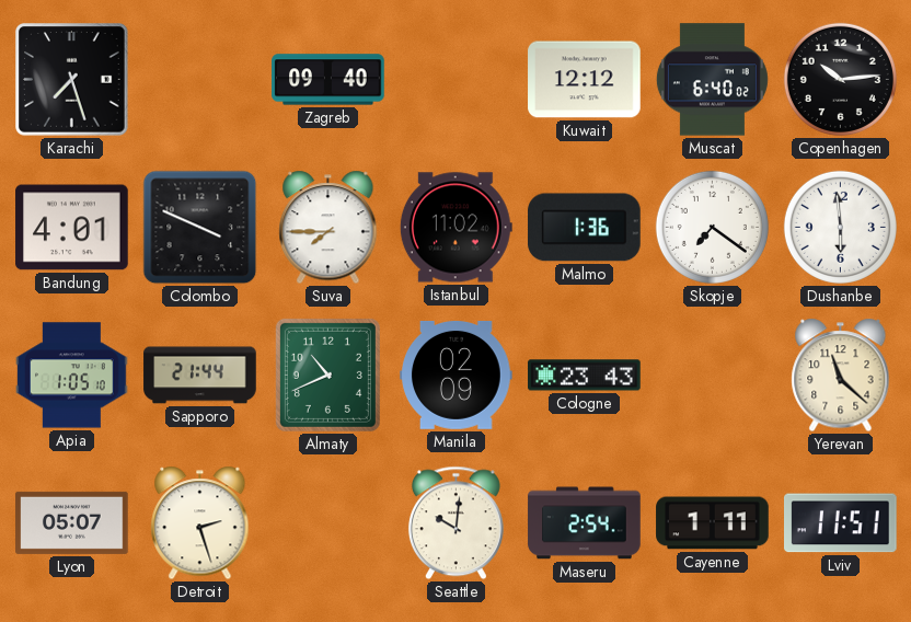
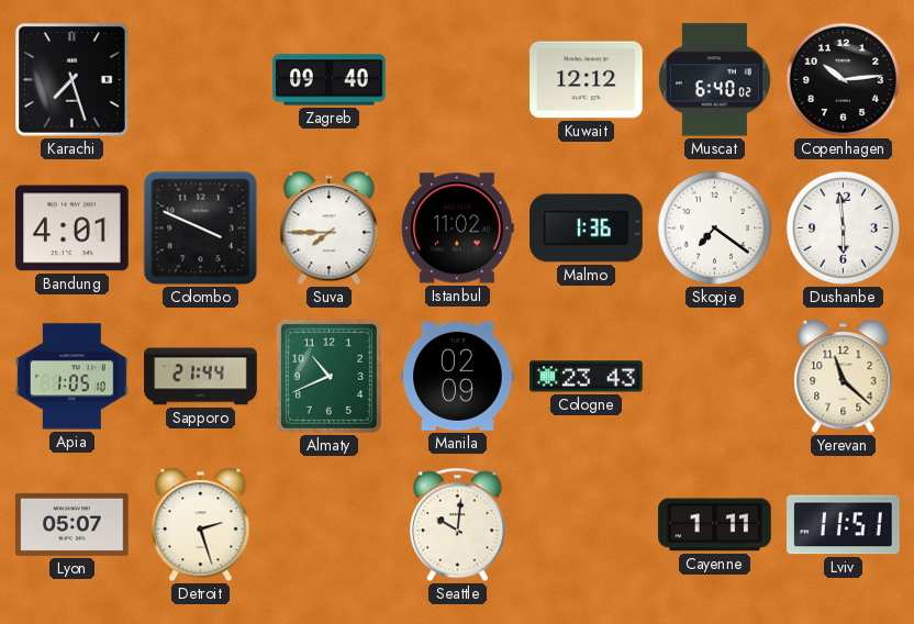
Maseru: 2:54 -> none
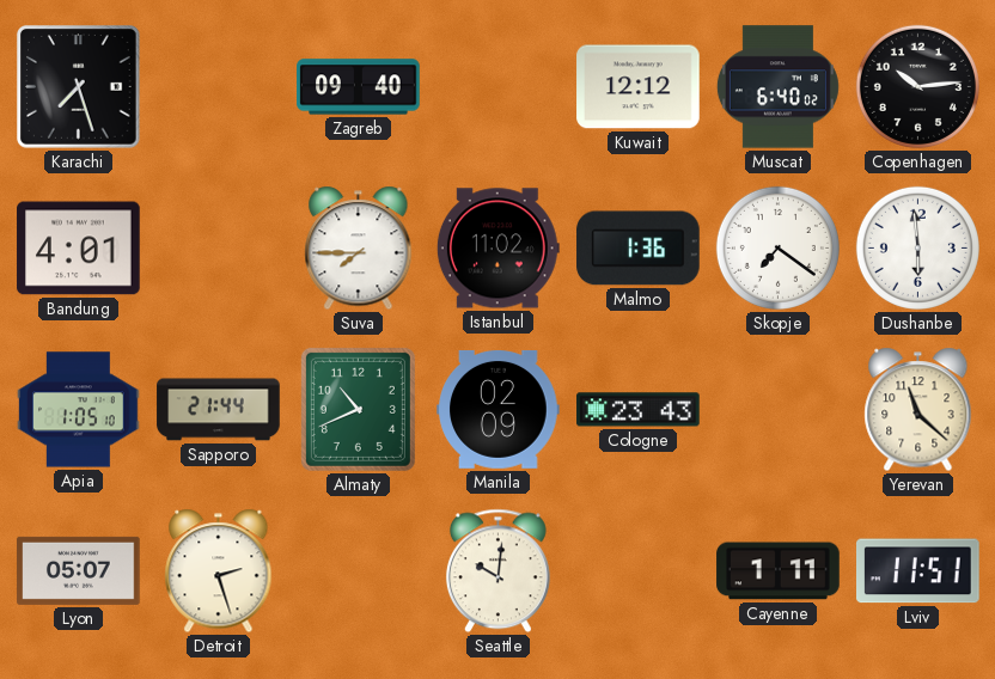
Colombo: 3:49 -> none
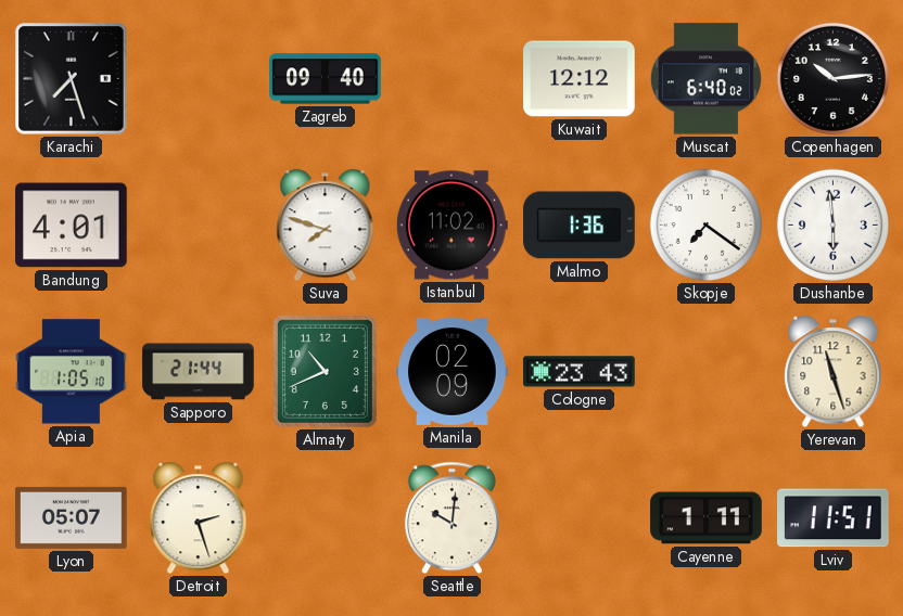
Suva: 7:45 -> 7:48
Yerevan: 11:22 -> 11:27
